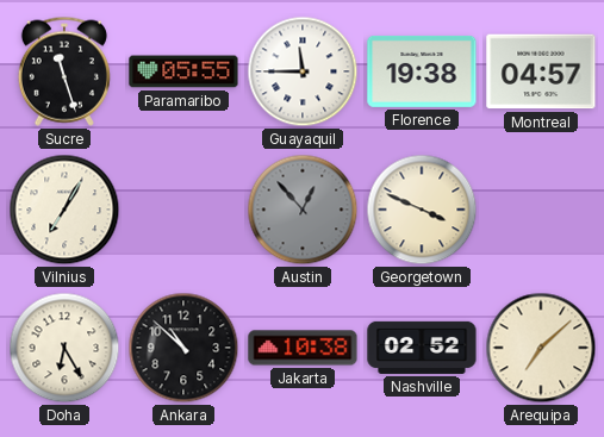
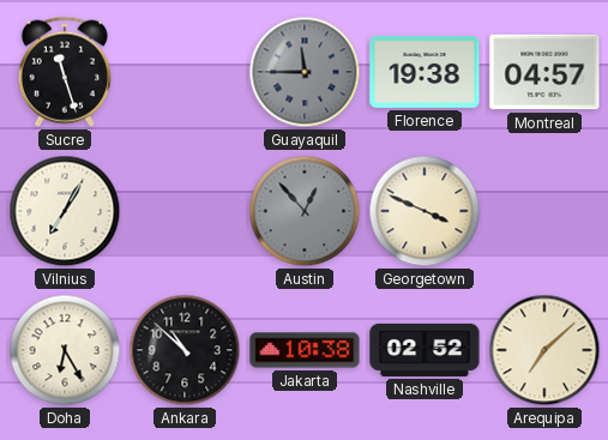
Paramaribo: 05:55 -> none
Guayaquil dial: white -> grey
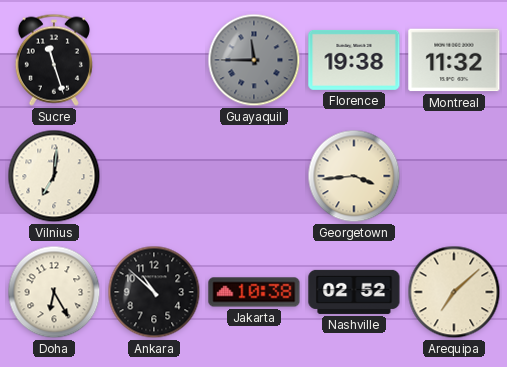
Montreal: 04:57 -> 11:32
Vilnius: 7:05 -> 7:01
Austin: 12:53 -> none
Georgetown: 3:49 -> 3:44
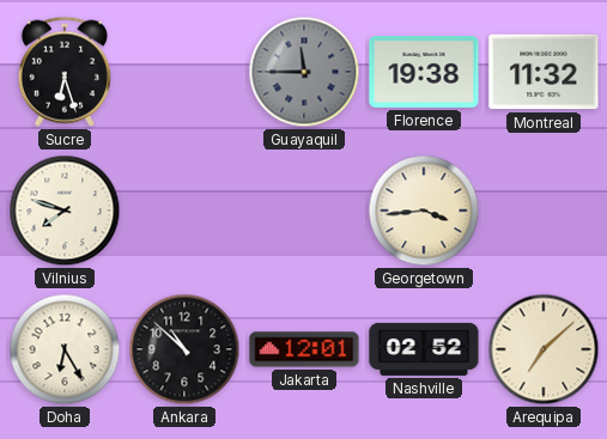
Sucre: 11:27 -> 6:27
Vilnius: 7:01 -> 7:48
Jakarta: 10:38 -> 12:01
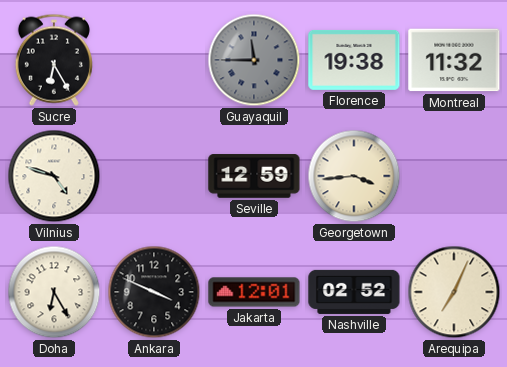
Sucre: 6:27 -> 6:25
Vilnius: 7:48 -> 4:48
Seville: none -> 12:59
Ankara: 10:52 -> 3:49
Arequipa: 7:08 -> 7:04
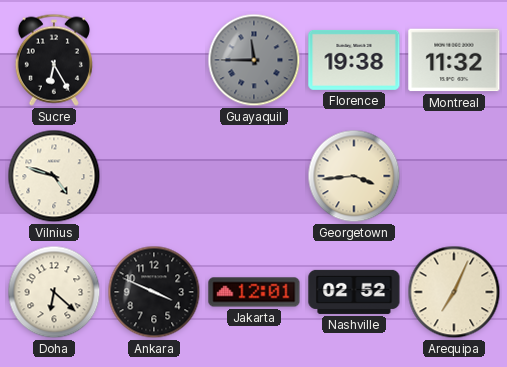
Seville: 12:59 -> none
Doha: 6:25 -> 6:22
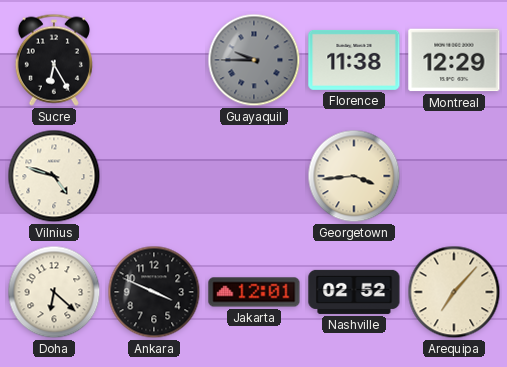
Guayaquil: 11:45 -> 9:45
Florence: 19:38 -> 11:38
Montreal: 11:32 -> 12:29
Arequipa: 7:04 -> 7:07
